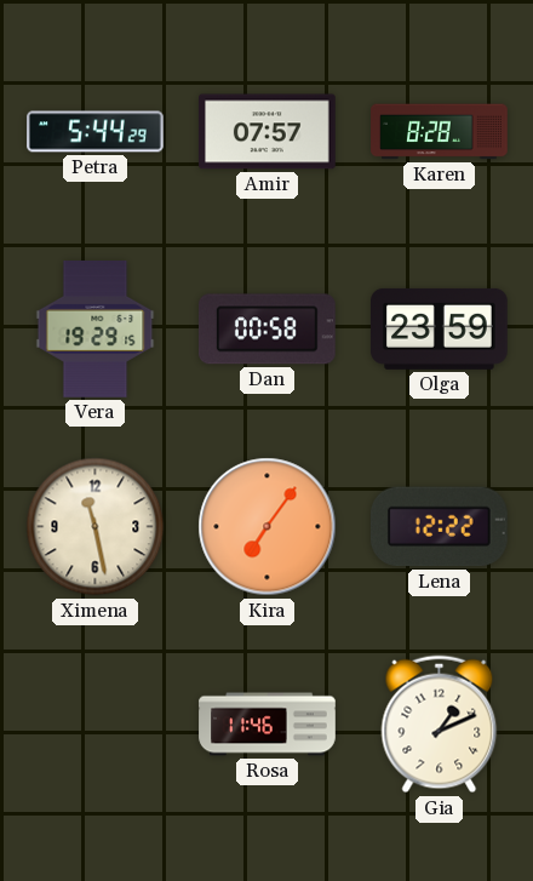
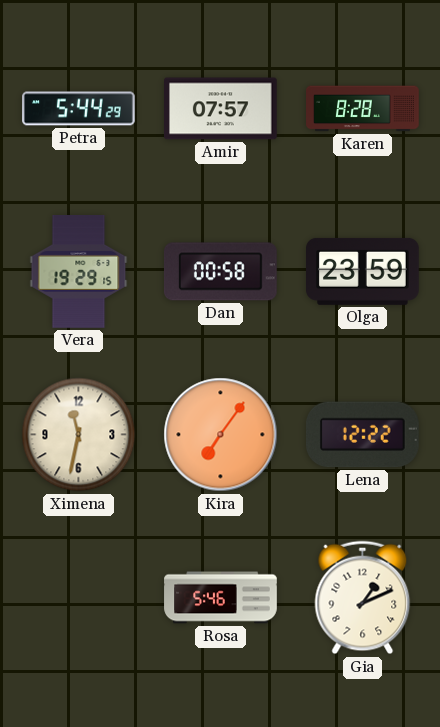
Ximena: 11:28 -> 11:32
Rosa: 11:46 -> 5:46
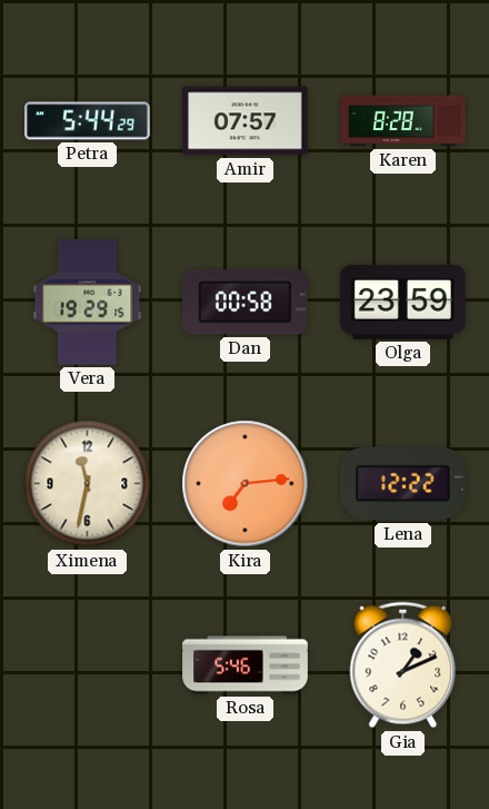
Kira: 7:06 -> 7:14
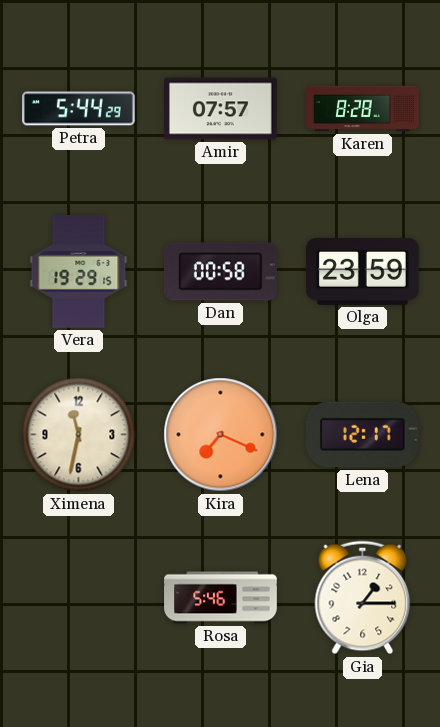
Kira: 7:14 -> 7:19
Lena: 12:22 -> 12:17
Gia: 1:11 -> 1:15
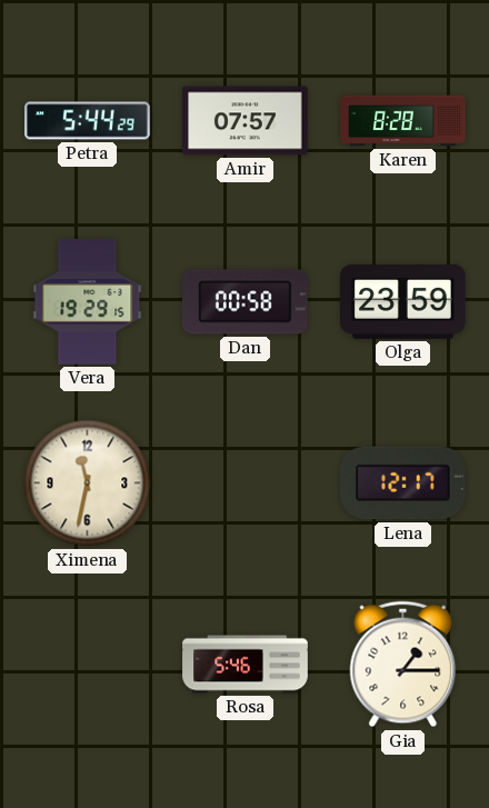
Kira: 7:19 -> none
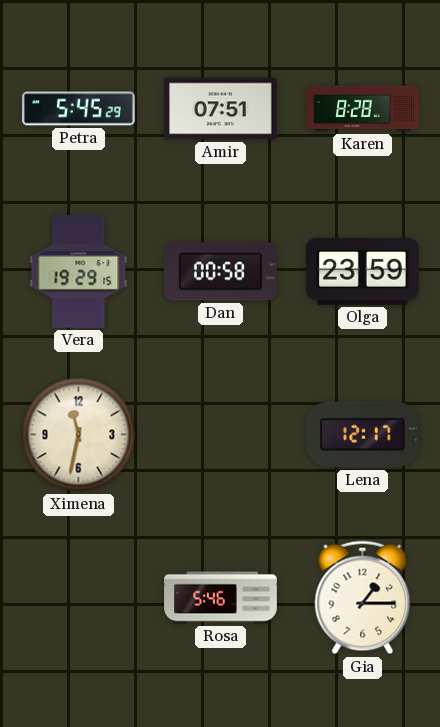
Petra: 5:44 -> 5:45
Amir: 07:57 -> 07:51
